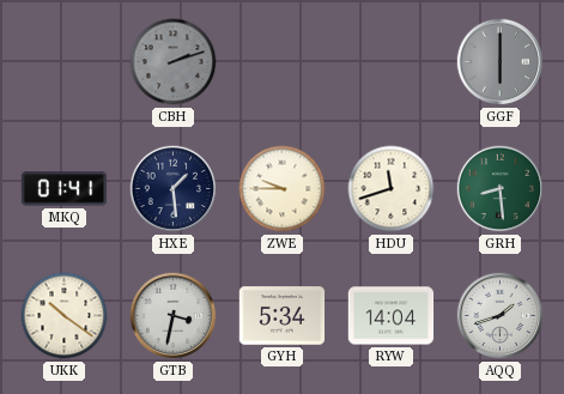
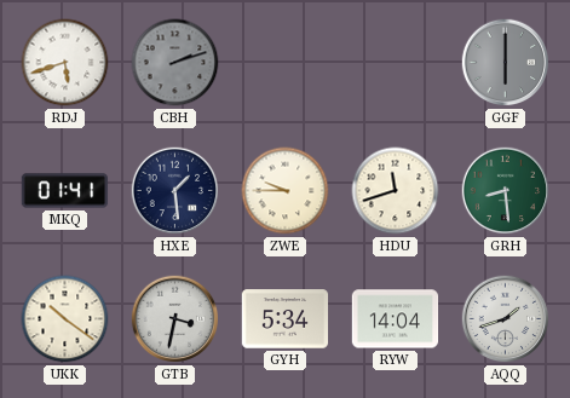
RDJ: none -> 5:42
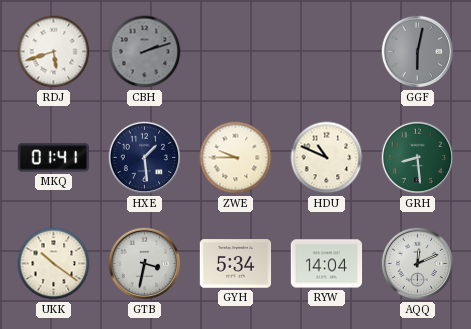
GGF: 6:00 -> 6:02
HDU: 11:42 -> 10:49
AQQ: 1:42 -> 12:11
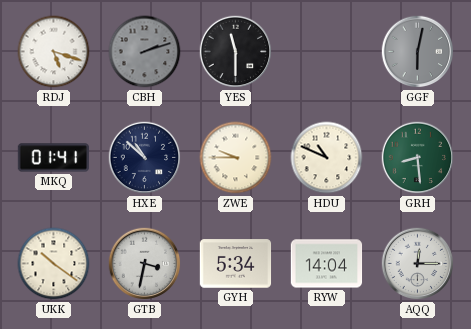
RDJ: 5:42 -> 5:18
YES: none -> 11:30
HXE: 1:29 -> 10:52
AQQ: 12:11 -> 12:15
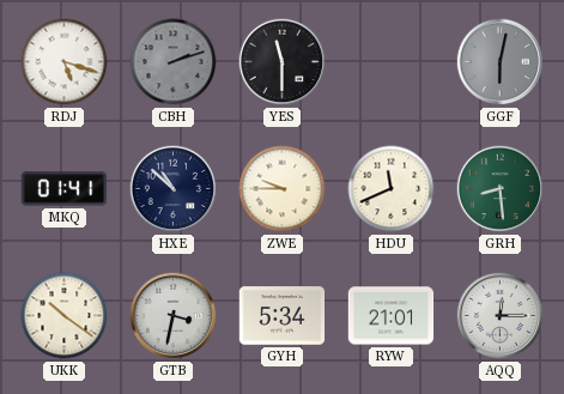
HDU: 10:49 -> 11:41
RYW: 14:04 -> 21:01
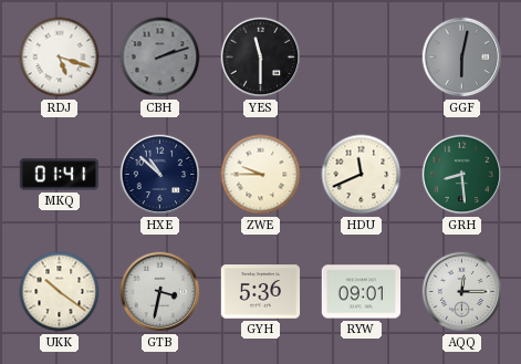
GYH: 5:34 -> 5:36
RYW: 21:01 -> 09:01
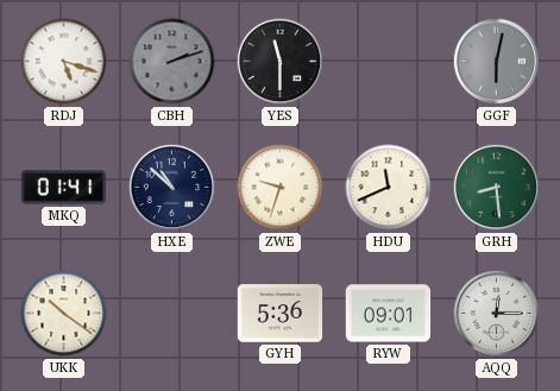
ZWE: 9:45 -> 9:33
GTB: 3:32 -> none
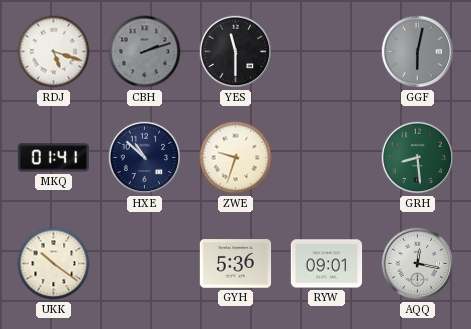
HDU: 11:41 -> none
AQQ: 12:15 -> 12:17
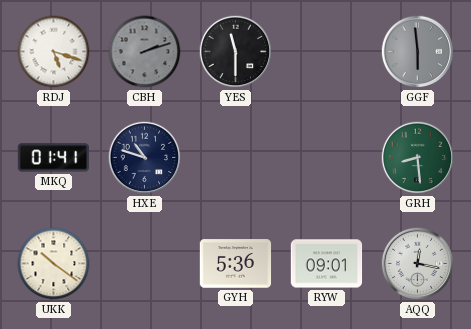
GGF: 6:02 -> 5:59
HXE: 10:52 -> 10:48
ZWE: 9:33 -> none
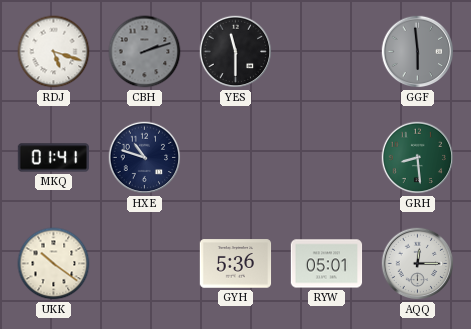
RYW: 09:01 -> 05:01
AQQ: 12:17 -> 12:15
